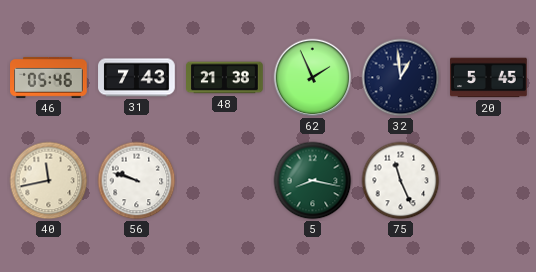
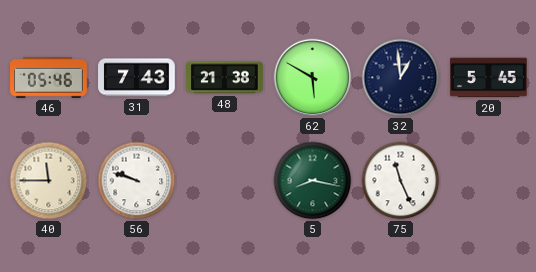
62: 1:56 -> 5:50
40: 11:43 -> 11:45
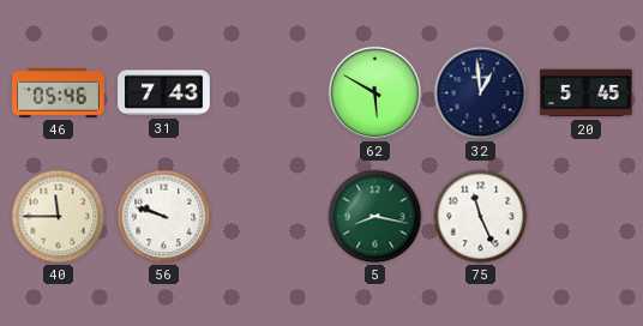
48: 21:38 -> none
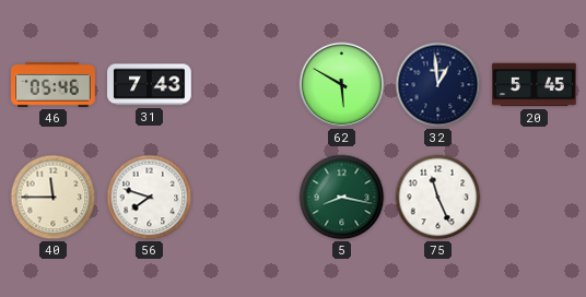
56: 9:48 -> 7:48
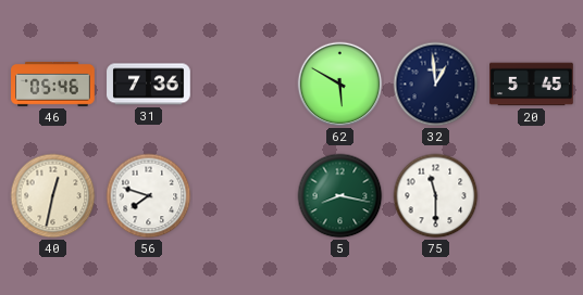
31: 7:43 -> 7:36
40: 11:45 -> 12:32
75: 11:26 -> 11:30
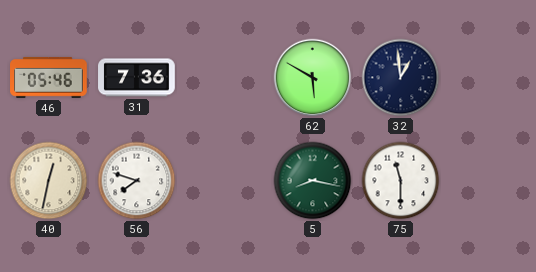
20: 5:45 -> none
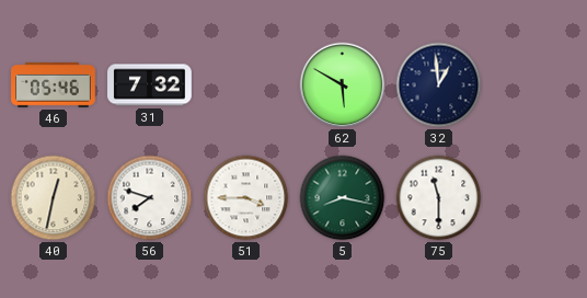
31: 7:36 -> 7:32
51: none -> 3:45
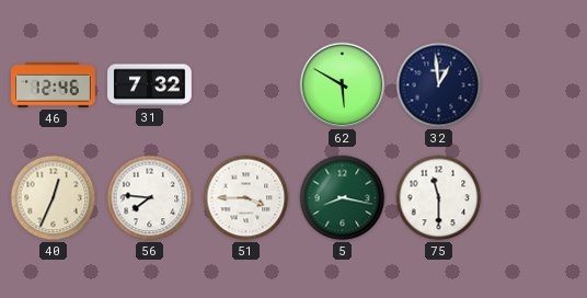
46: 05:46 -> 12:46
40: 12:32 -> 12:34
56: 7:48 -> 7:46
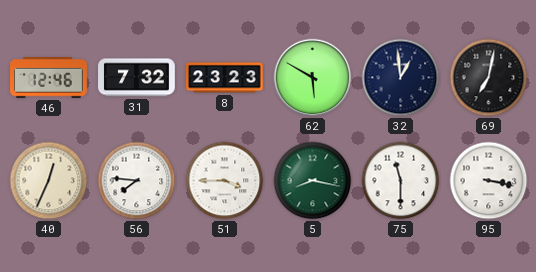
8: none -> 23:23
69: none -> 7:02
95: none -> 3:17
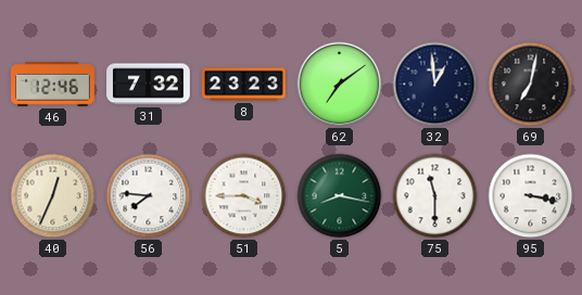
62: 5:50 -> 7:09
